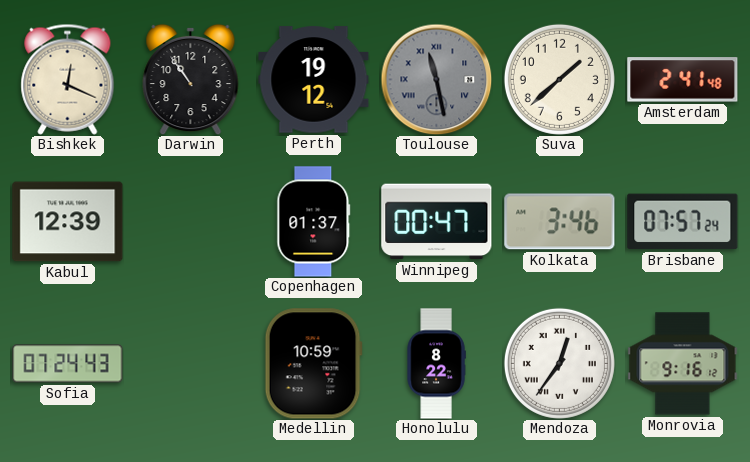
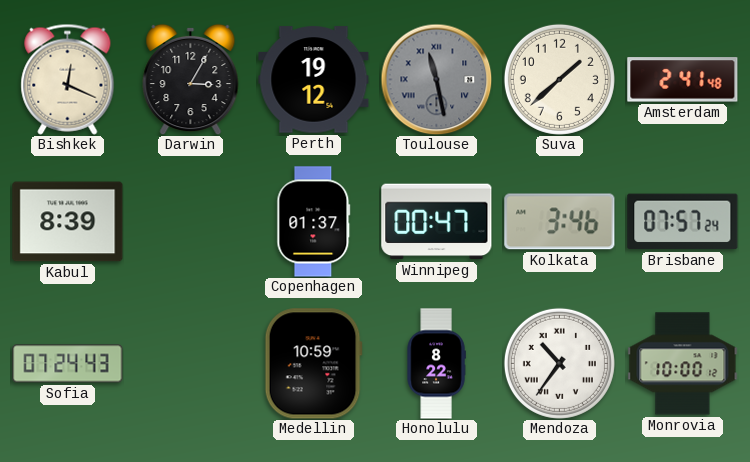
Darwin: 10:54 -> 3:05
Kabul: 12:39 -> 8:39
Mendoza: 12:36 -> 10:36
Monrovia: 9:16 -> 10:00
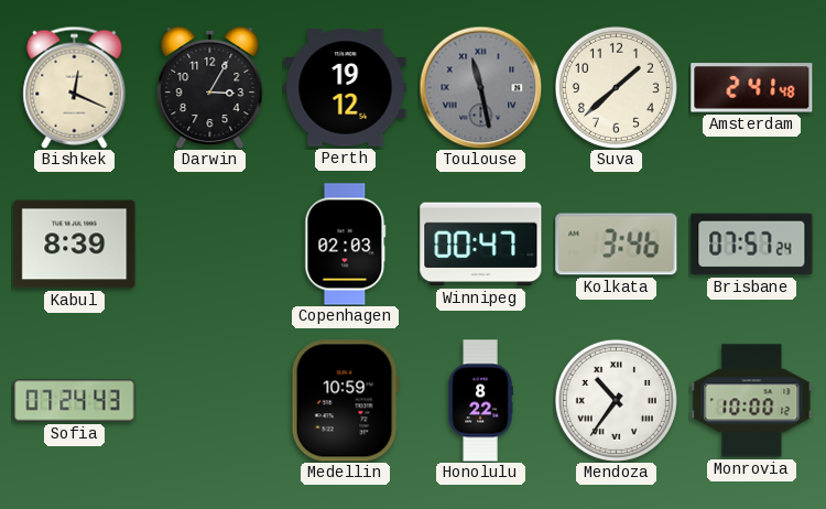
Copenhagen: 01:37 -> 02:03
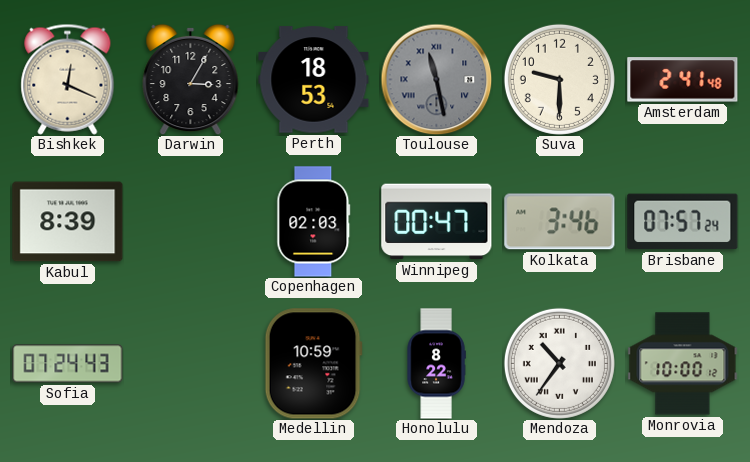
Perth: 19:12 -> 18:53
Suva: 1:38 -> 9:30
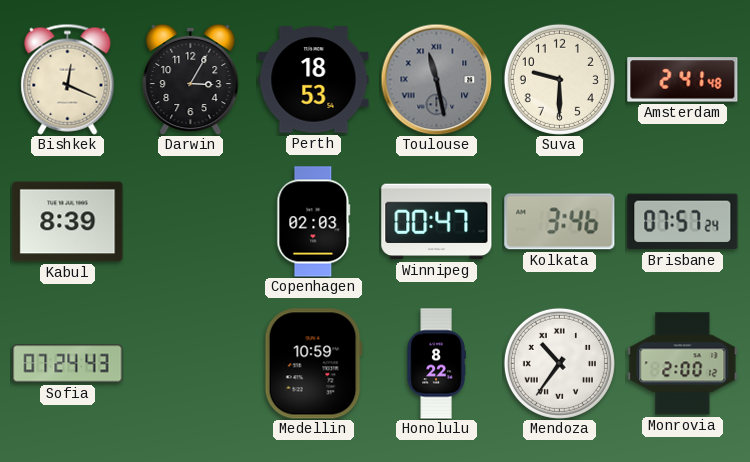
Monrovia: 10:00 -> 2:00
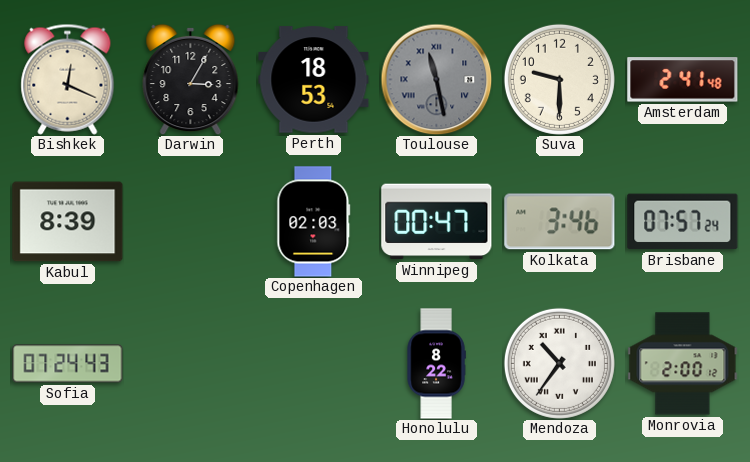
Medellin: 10:59 -> none
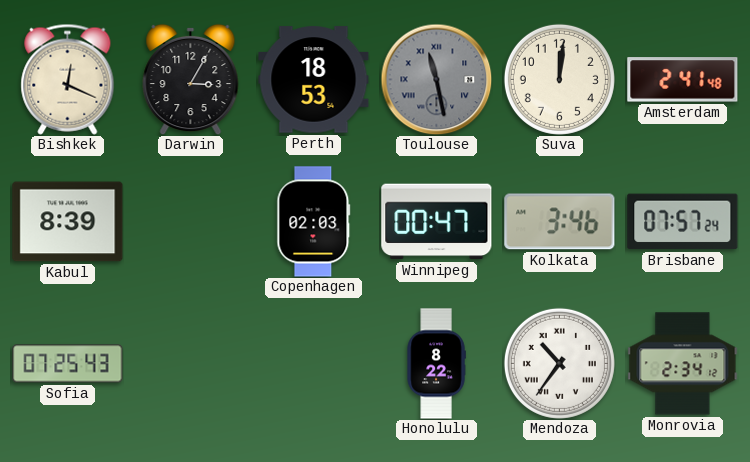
Suva: 9:30 -> 12:01
Sofia: 07:24 -> 07:25
Monrovia: 2:00 -> 2:34
